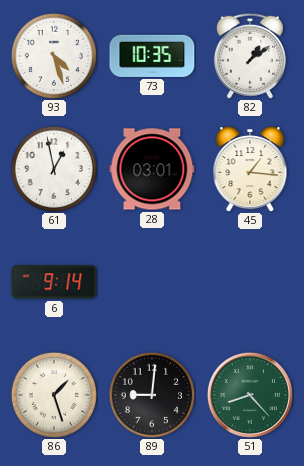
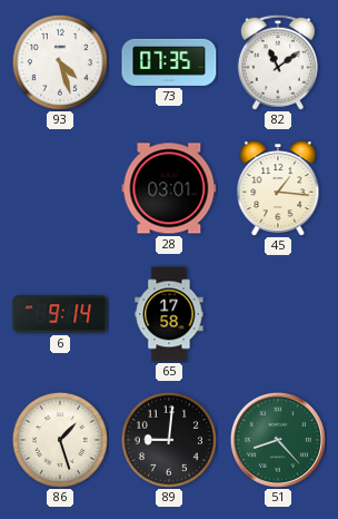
73: 10:35 -> 07:35
82: 1:09 -> 11:09
61: 12:58 -> none
65: none -> 17:58
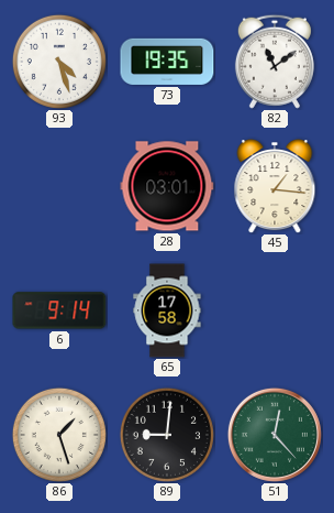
73: 07:35 -> 19:35
51: 8:23 -> 12:23
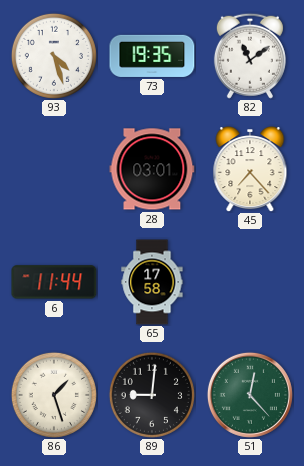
45: 1:16 -> 7:23
6: 9:14 -> 11:44
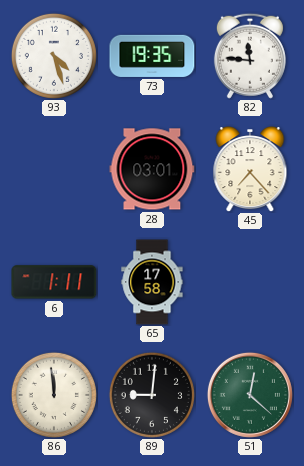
82: 11:09 -> 11:46
6: 11:44 -> 1:11
86: 1:27 -> 11:59
51: 12:23 -> 12:22
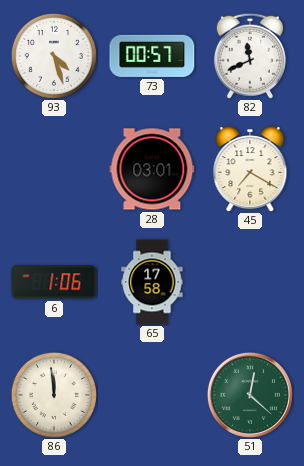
73: 19:35 -> 00:57
82: 11:46 -> 11:41
45: 7:23 -> 7:20
6: 1:11 -> 1:06
89: 9:01 -> none
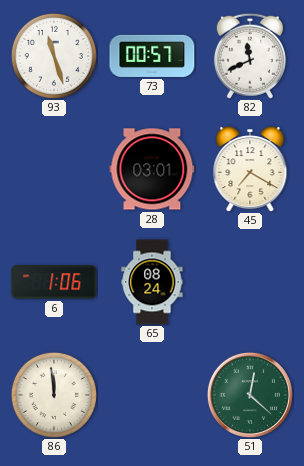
93: 4:27 -> 11:27
65: 17:58 -> 08:24
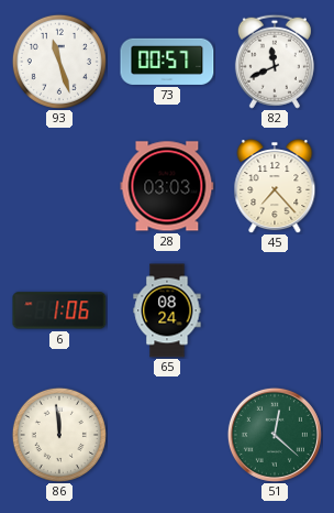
28: 03:01 -> 03:03
45: 7:20 -> 7:23
